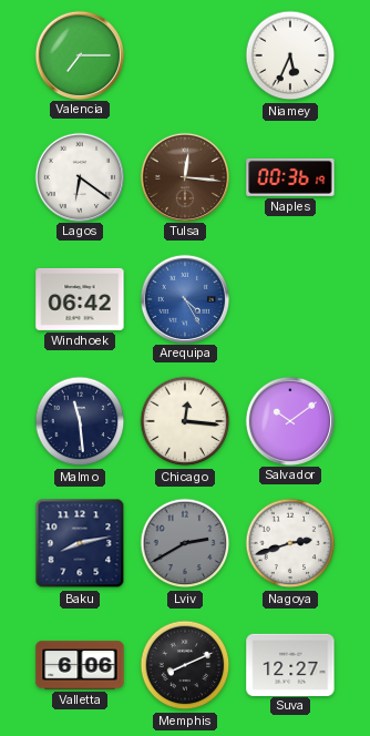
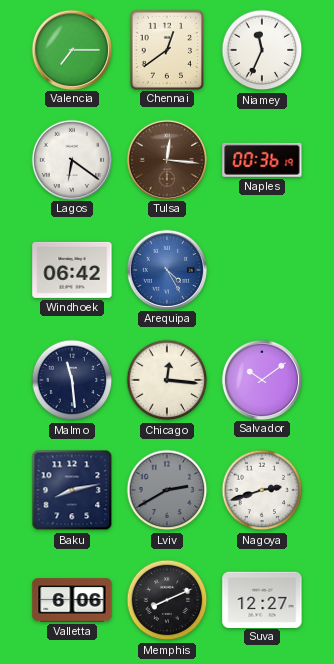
Chennai: none -> 12:39
Niamey: 5:34 -> 11:34
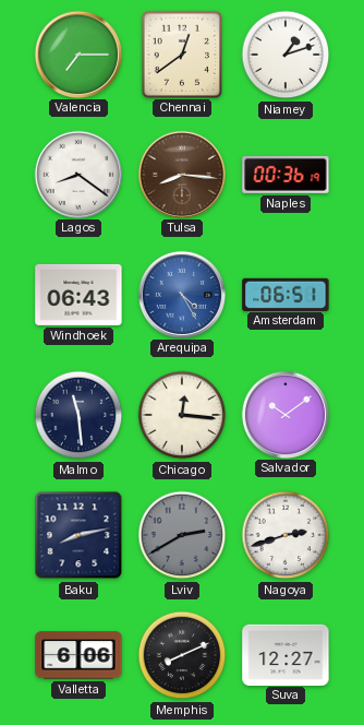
Niamey: 11:34 -> 1:12
Lagos: 6:21 -> 8:21
Tulsa: 12:16 -> 8:16
Windhoek: 06:42 -> 06:43
Amsterdam: none -> 06:51
